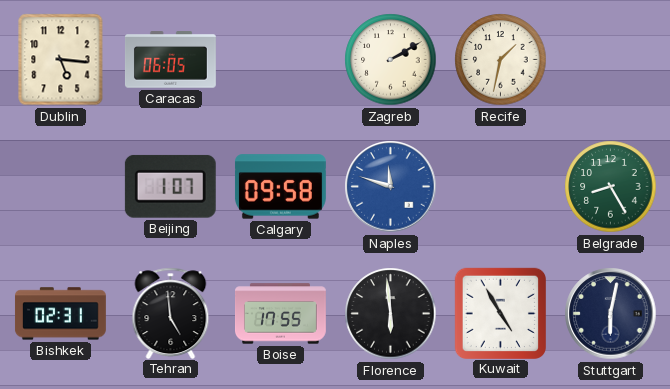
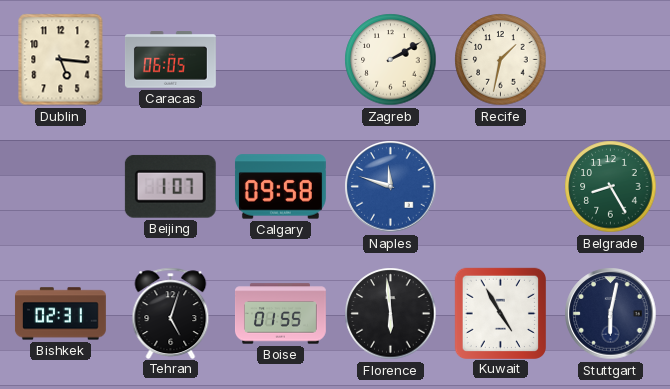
Tehran: 4:59 -> 5:03
Boise: 17:55 -> 01:55
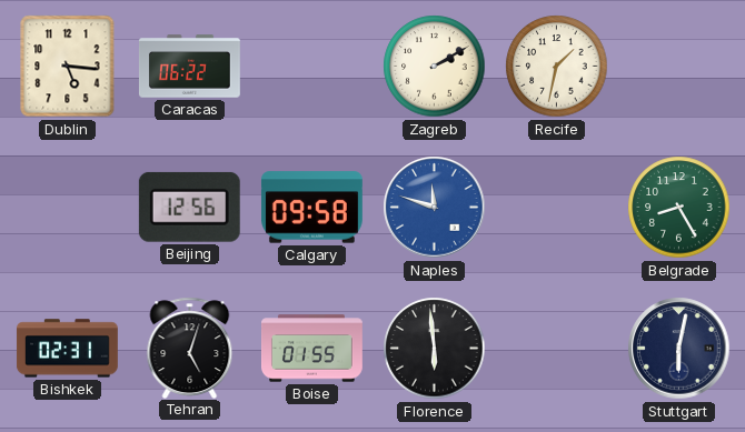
Caracas: 06:05 -> 06:22
Beijing: 1:07 -> 12:56
Kuwait: 4:55 -> none
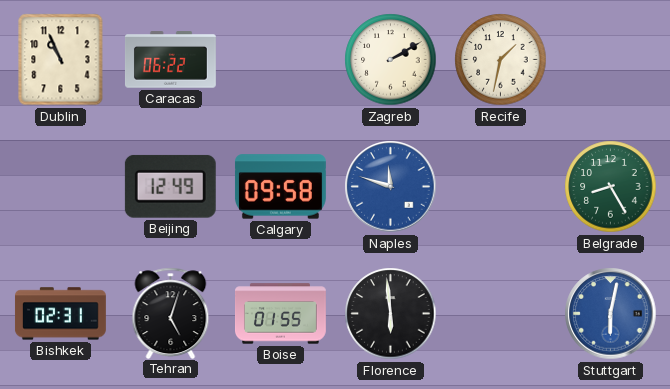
Dublin: 5:16 -> 10:56
Beijing: 12:56 -> 12:49
Stuttgart dial: navy -> blue
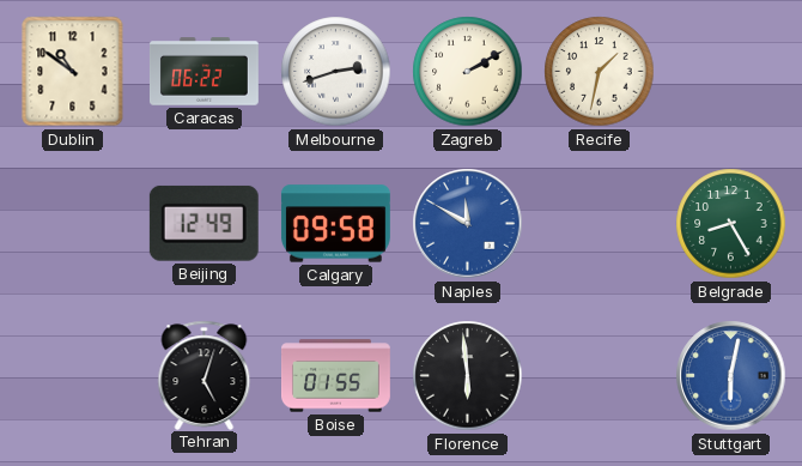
Dublin: 10:56 -> 10:51
Melbourne: none -> 2:42
Naples: 11:48 -> 11:50
Bishkek: 02:31 -> none
